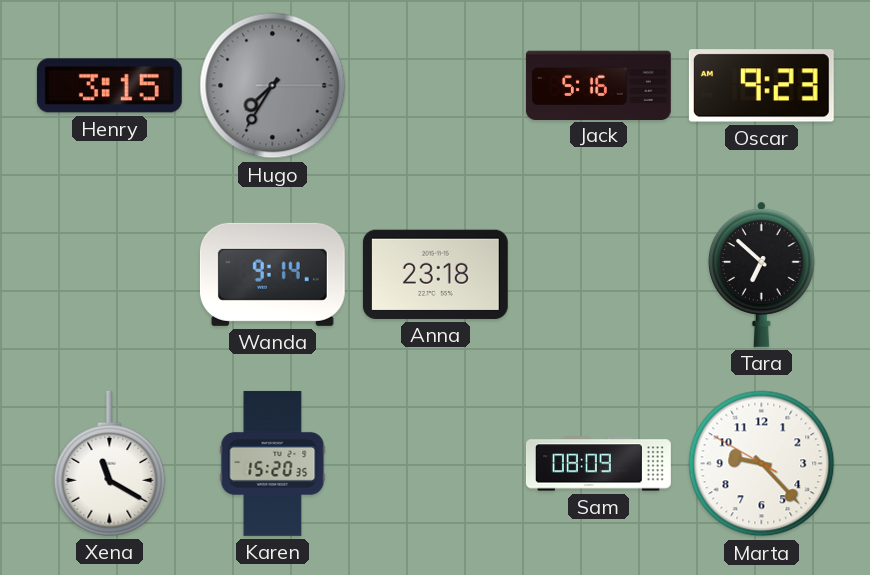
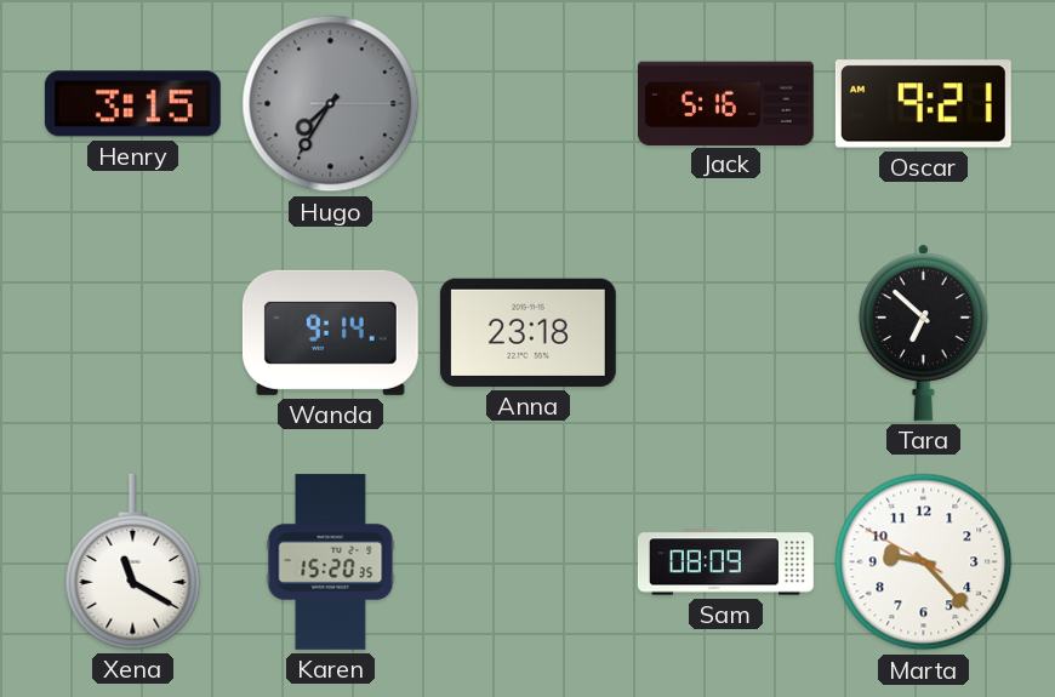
Oscar: 9:23 -> 9:21
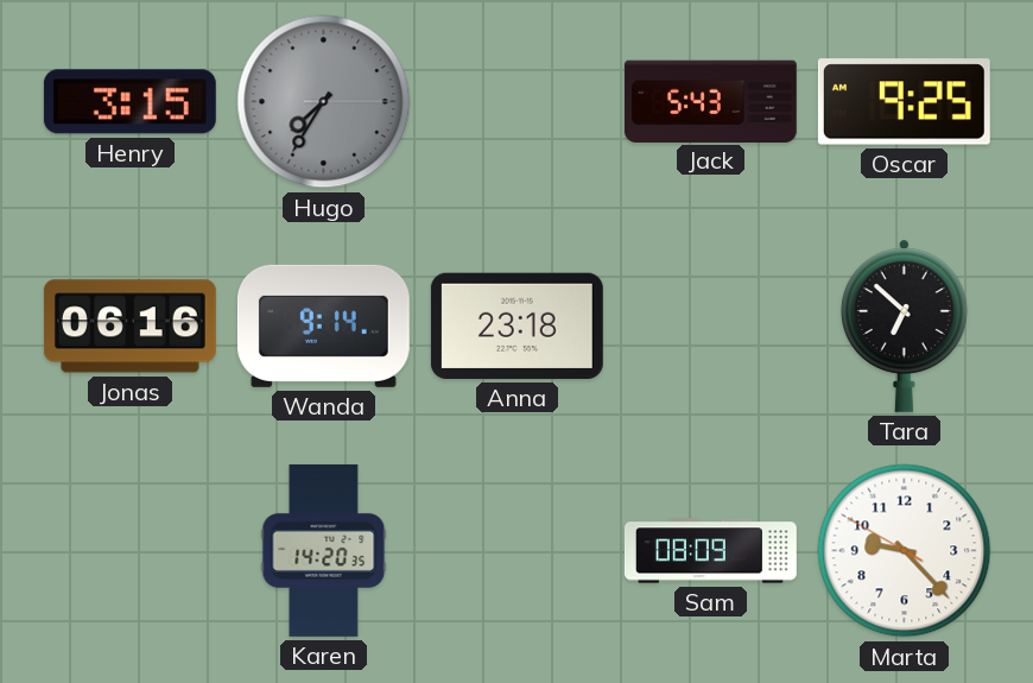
Jack: 5:16 -> 5:43
Oscar: 9:21 -> 9:25
Jonas: none -> 06:16
Xena: 11:20 -> none
Karen: 15:20 -> 14:20
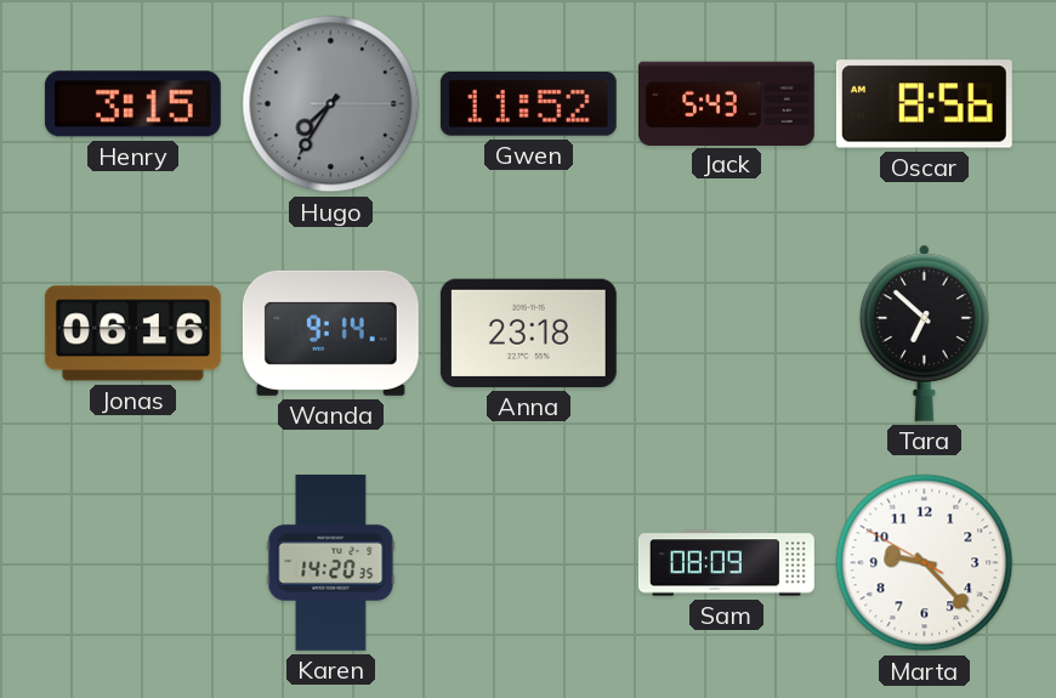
Gwen: none -> 11:52
Oscar: 9:25 -> 8:56
